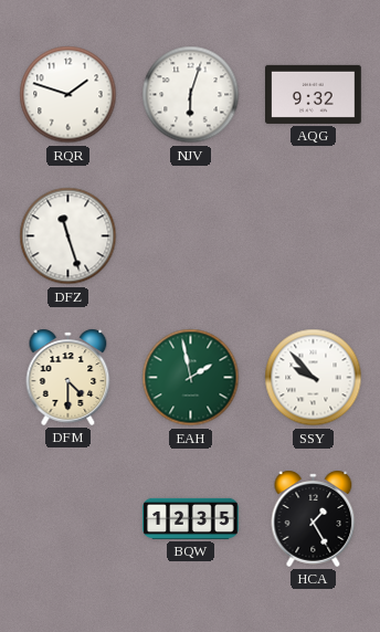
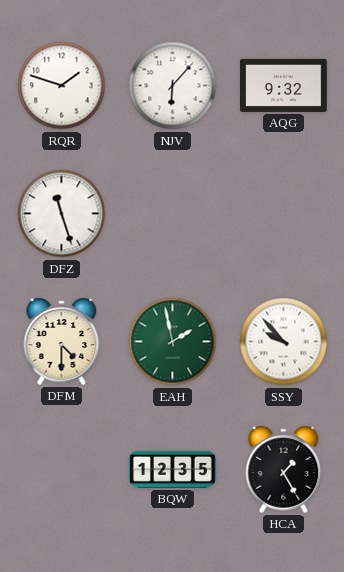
NJV: 6:03 -> 6:07
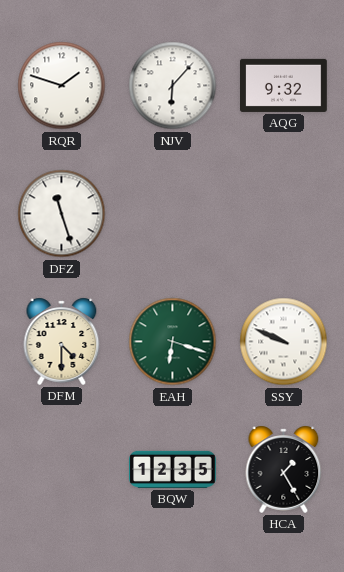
EAH: 1:58 -> 6:18
SSY: 9:53 -> 9:49
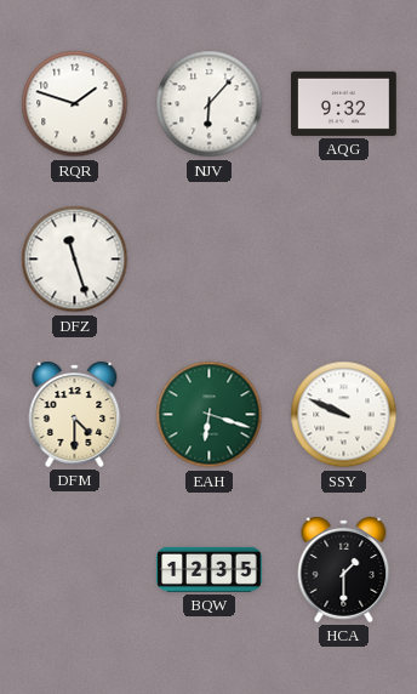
HCA: 1:25 -> 1:30
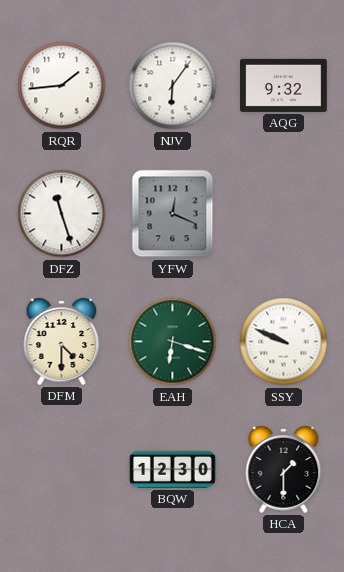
RQR: 1:48 -> 1:44
NJV: 6:07 -> 6:06
YFW: none -> 12:19
BQW: 12:35 -> 12:30
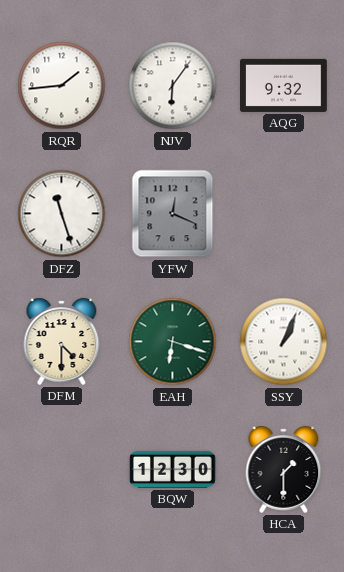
SSY: 9:49 -> 1:04
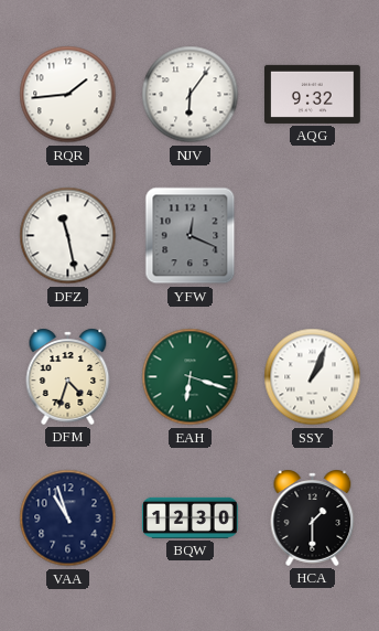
DFZ: 11:27 -> 11:28
DFM: 4:30 -> 4:33
VAA: none -> 10:57
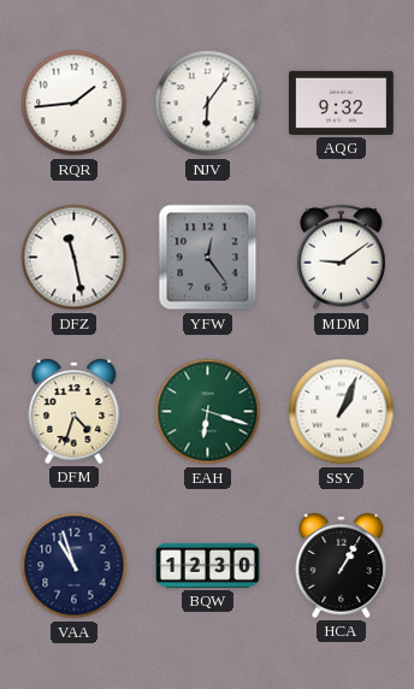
YFW: 12:19 -> 12:24
MDM: none -> 9:09
HCA: 1:30 -> 1:05
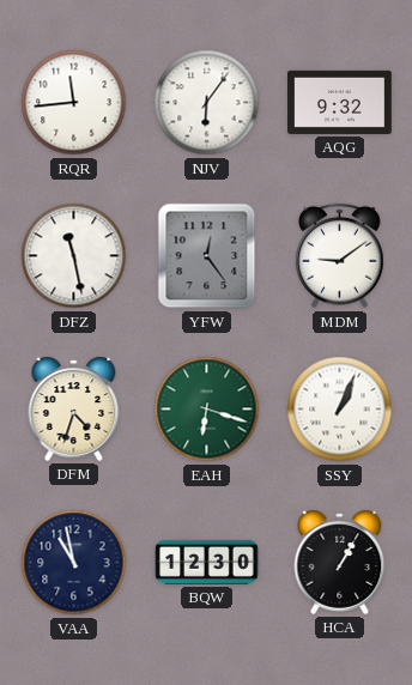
RQR: 1:44 -> 11:44
VAA: 10:57 -> 10:58
